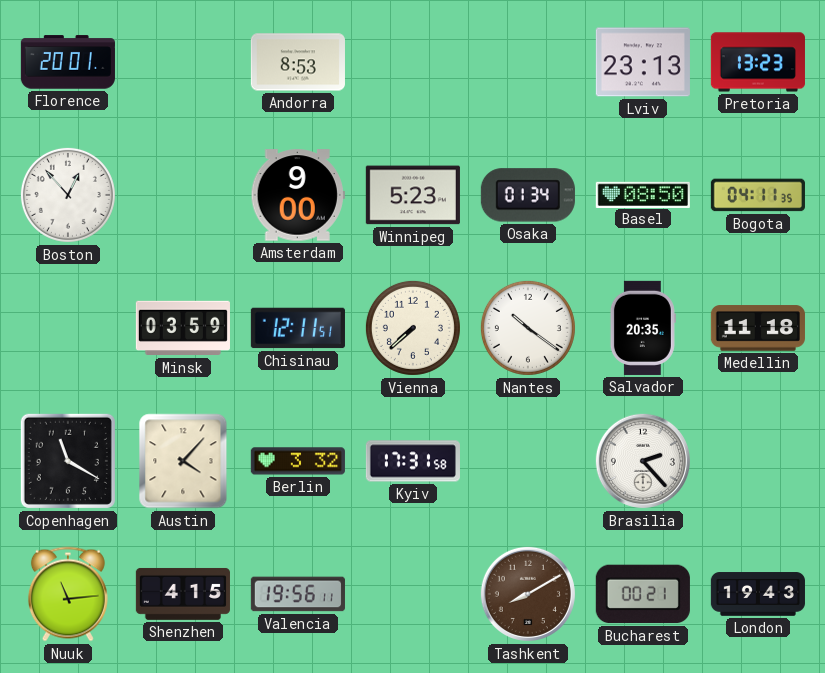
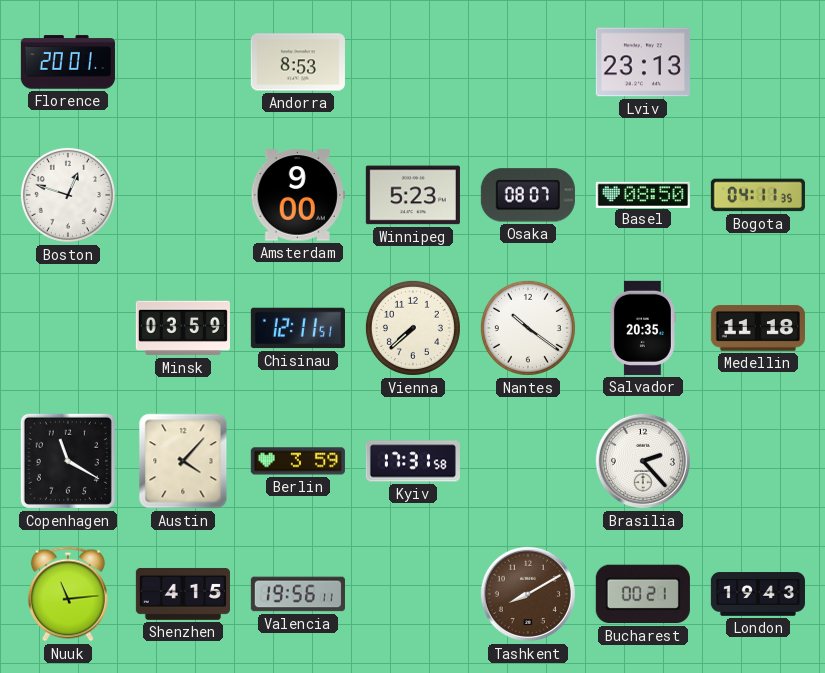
Pretoria: 13:23 -> none
Boston: 12:53 -> 12:48
Osaka: 01:34 -> 08:07
Berlin: 3:32 -> 3:59
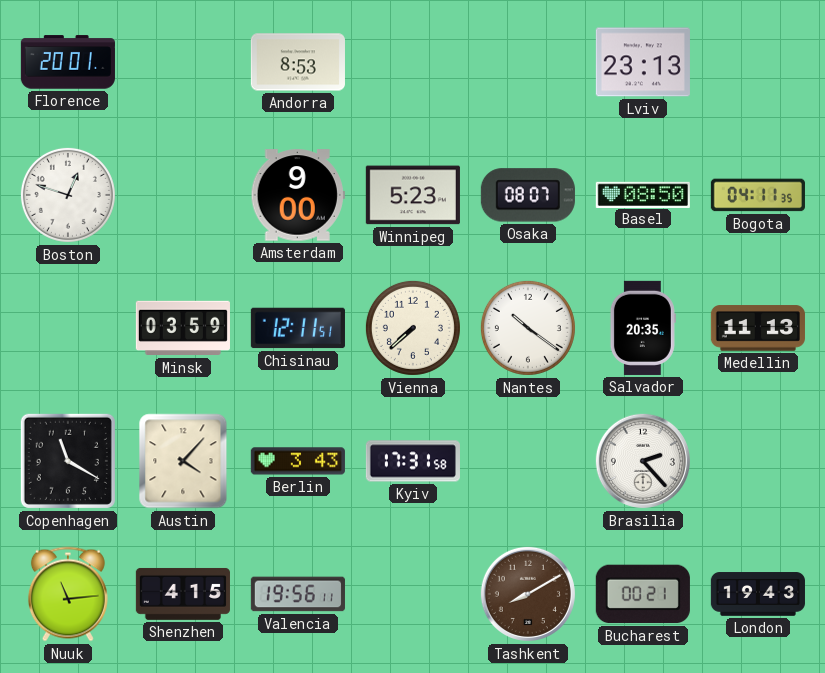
Medellin: 11:18 -> 11:13
Berlin: 3:59 -> 3:43
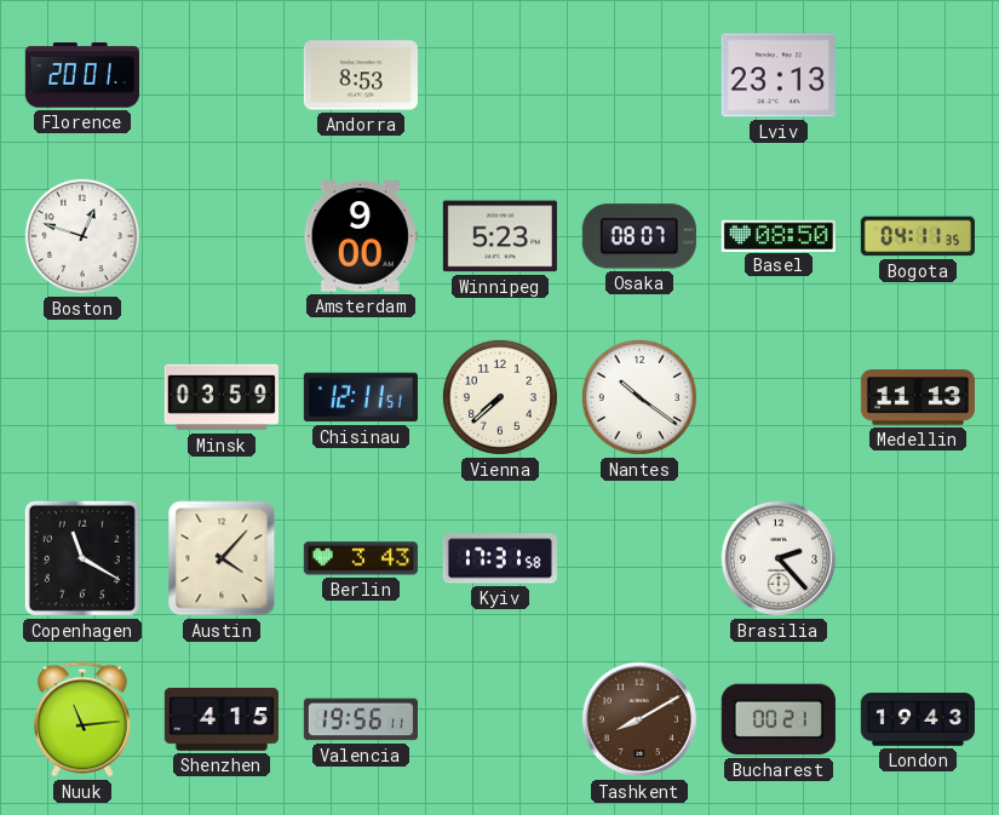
Salvador: 20:35 -> none
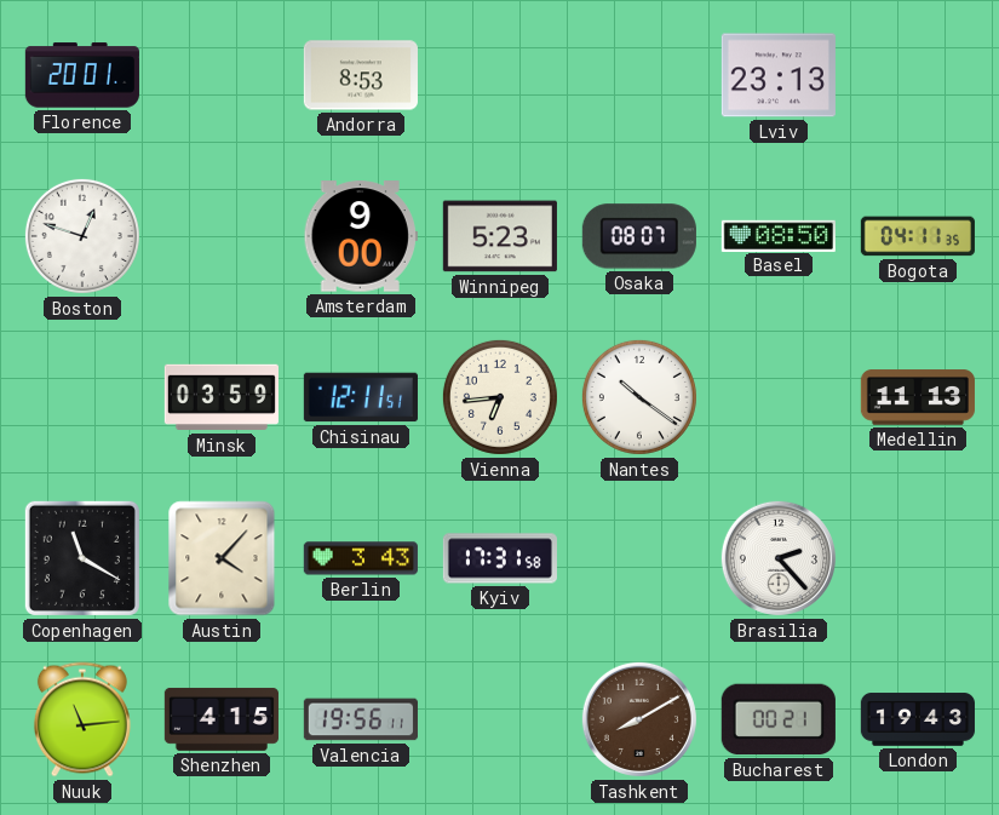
Vienna: 7:38 -> 6:44
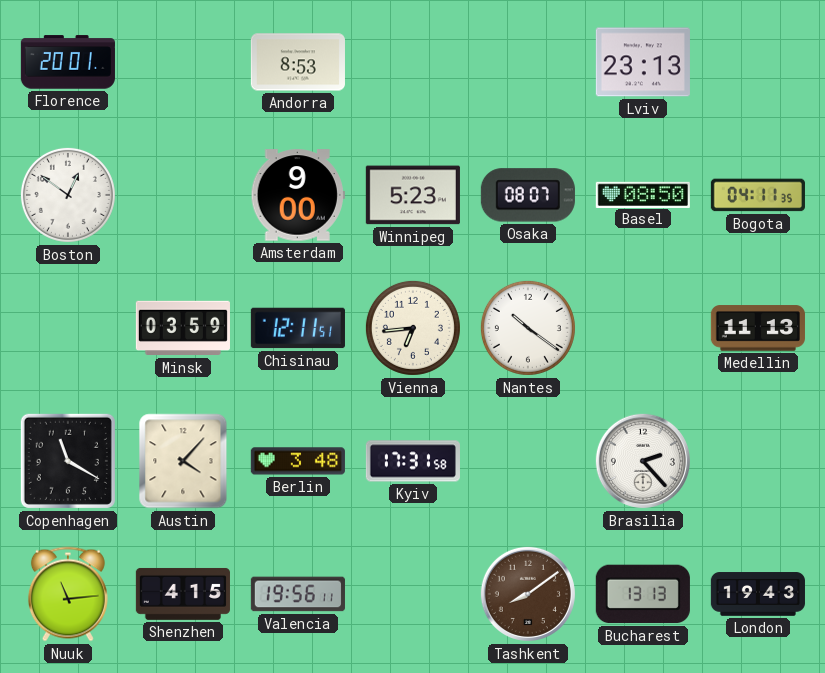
Boston: 12:48 -> 12:51
Berlin: 3:43 -> 3:48
Tashkent: 8:10 -> 8:09
Bucharest: 00:21 -> 13:13
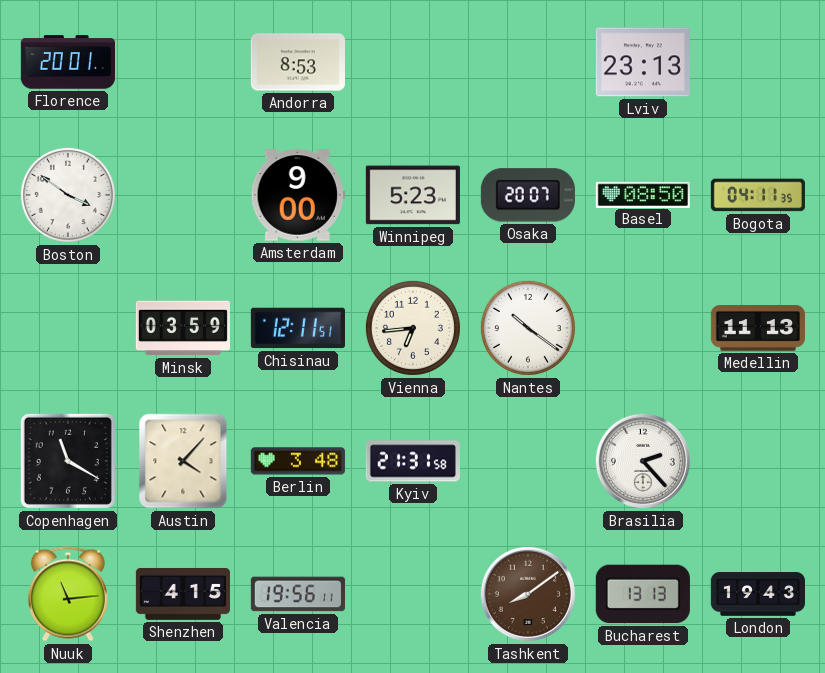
Boston: 12:51 -> 3:51
Osaka: 08:07 -> 20:07
Kyiv: 17:31 -> 21:31
